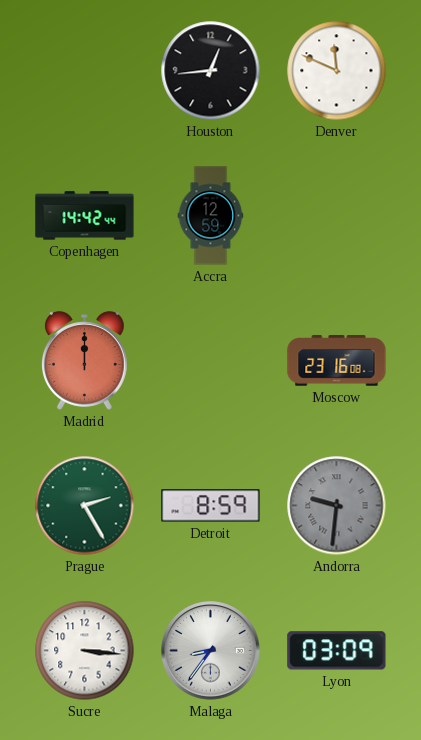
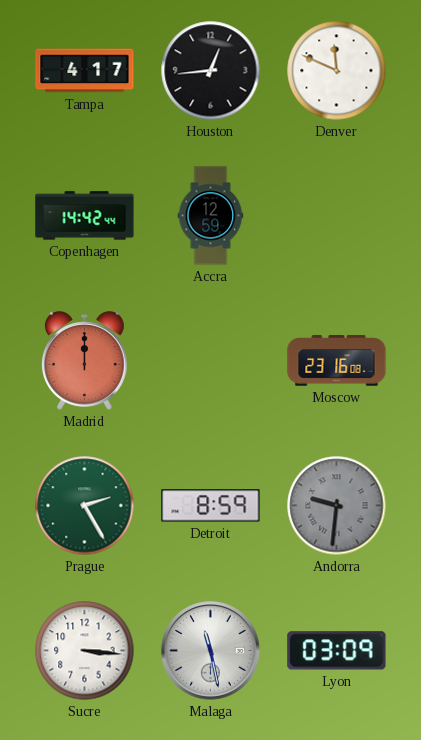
Tampa: none -> 4:17
Malaga: 8:36 -> 11:28
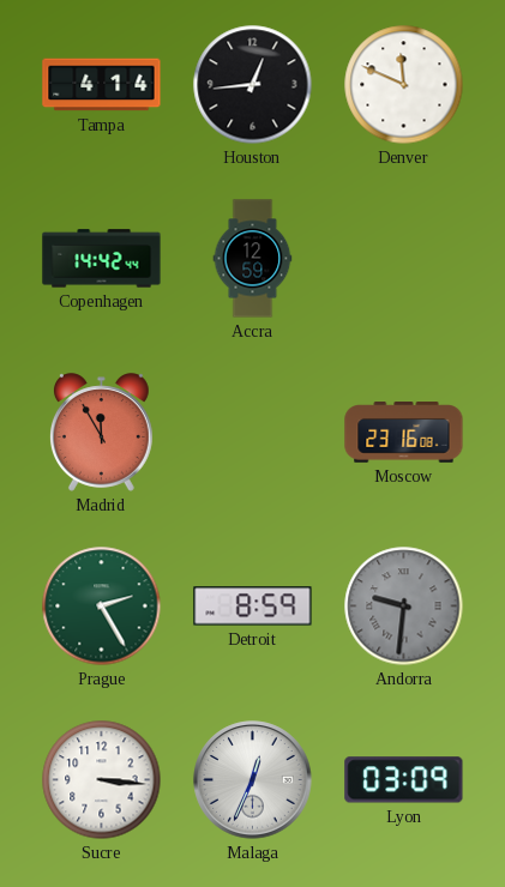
Tampa: 4:17 -> 4:14
Madrid: 12:00 -> 11:55
Malaga: 11:28 -> 12:34
